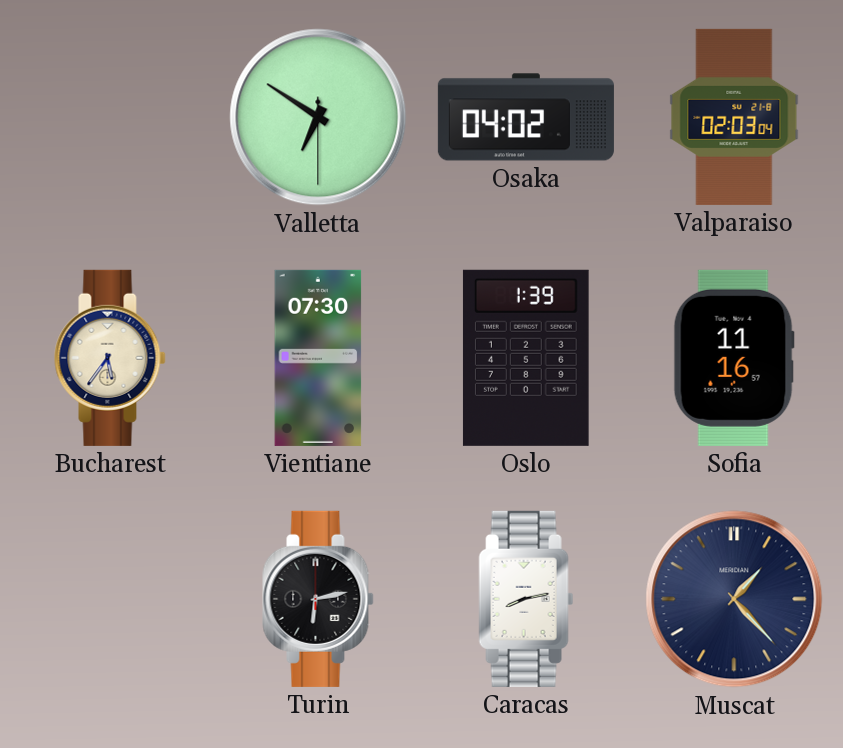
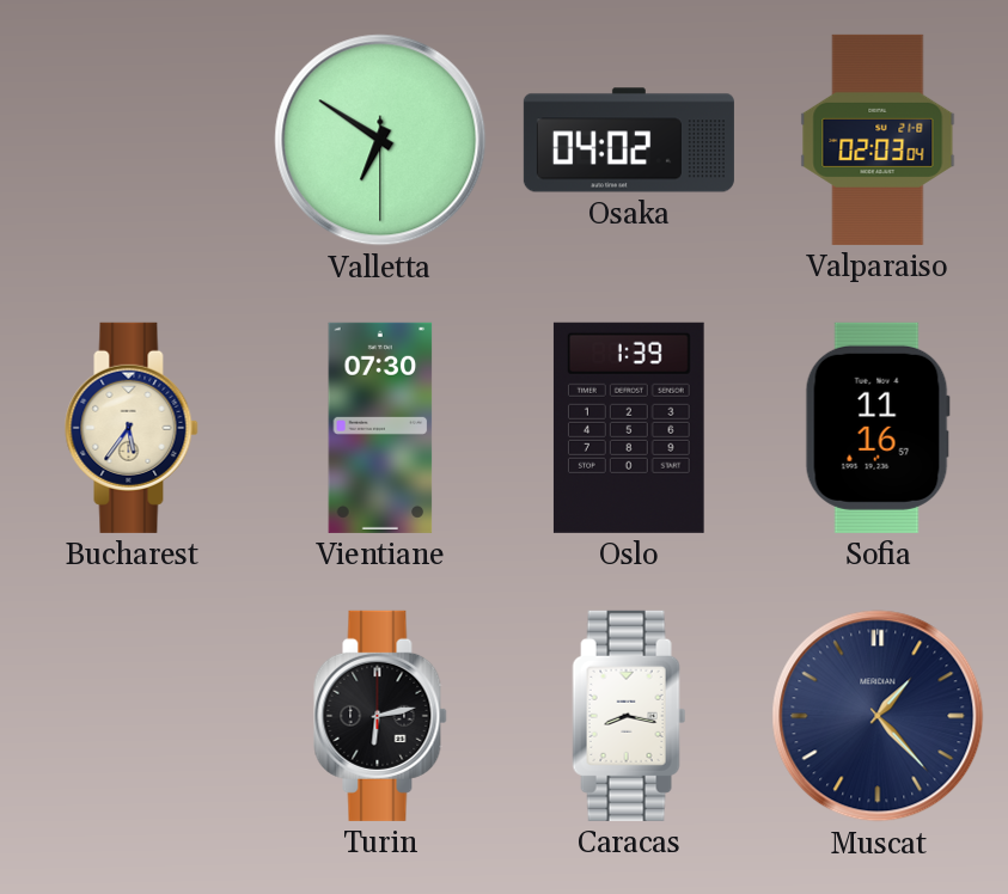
Caracas: 8:13 -> 8:17
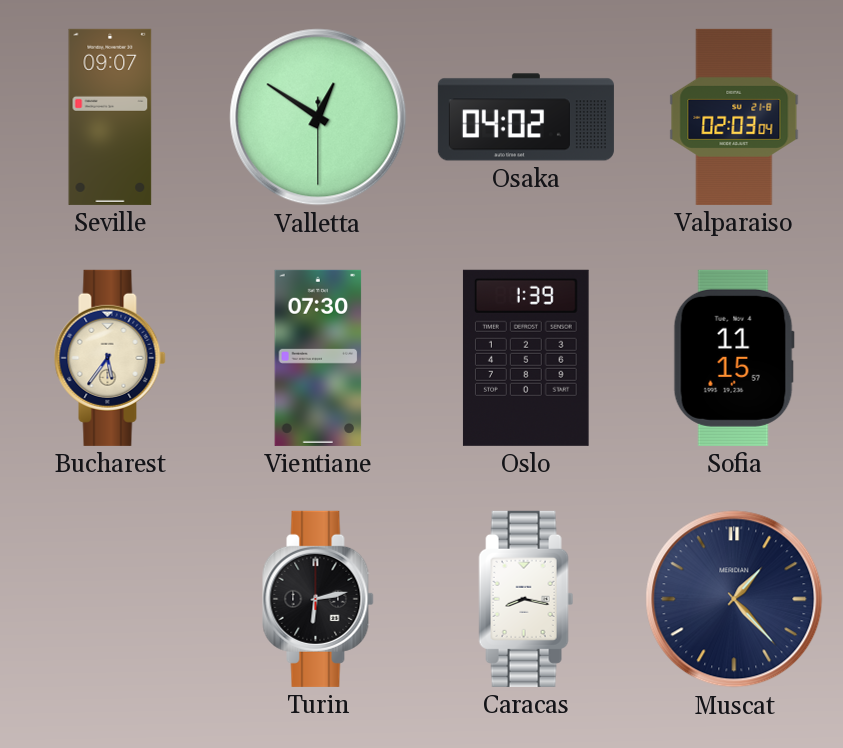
Seville: none -> 09:07
Valletta: 6:50 -> 12:50
Sofia: 11:16 -> 11:15
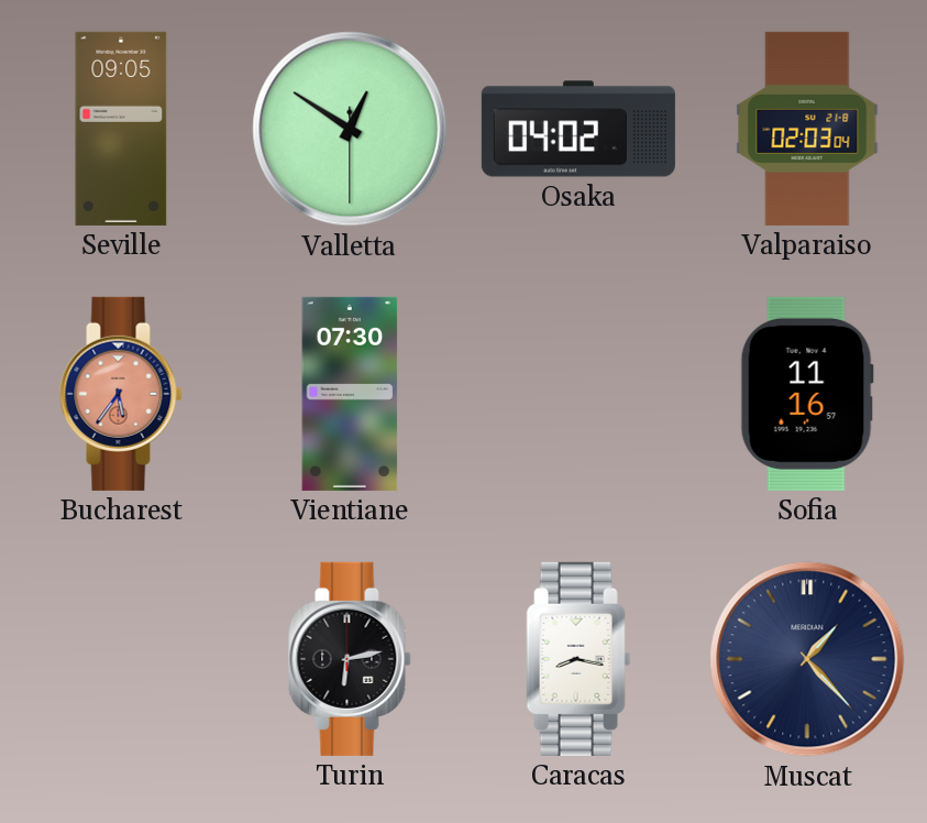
Seville: 09:07 -> 09:05
Bucharest dial: cream -> salmon
Oslo: 1:39 -> none
Sofia: 11:15 -> 11:16
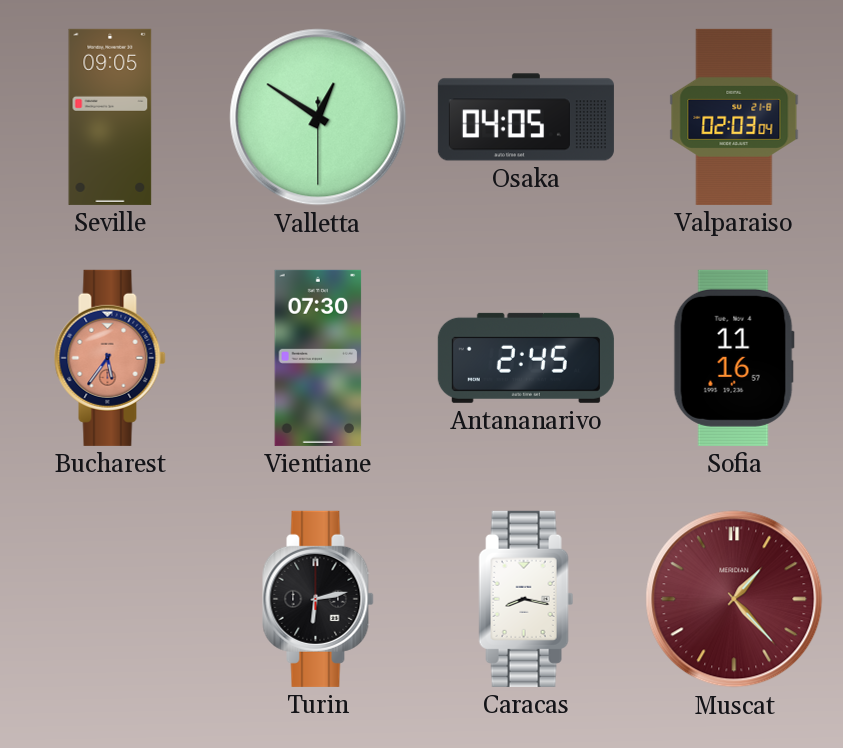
Osaka: 04:02 -> 04:05
Antananarivo: none -> 2:45
Muscat dial: navy -> burgundy
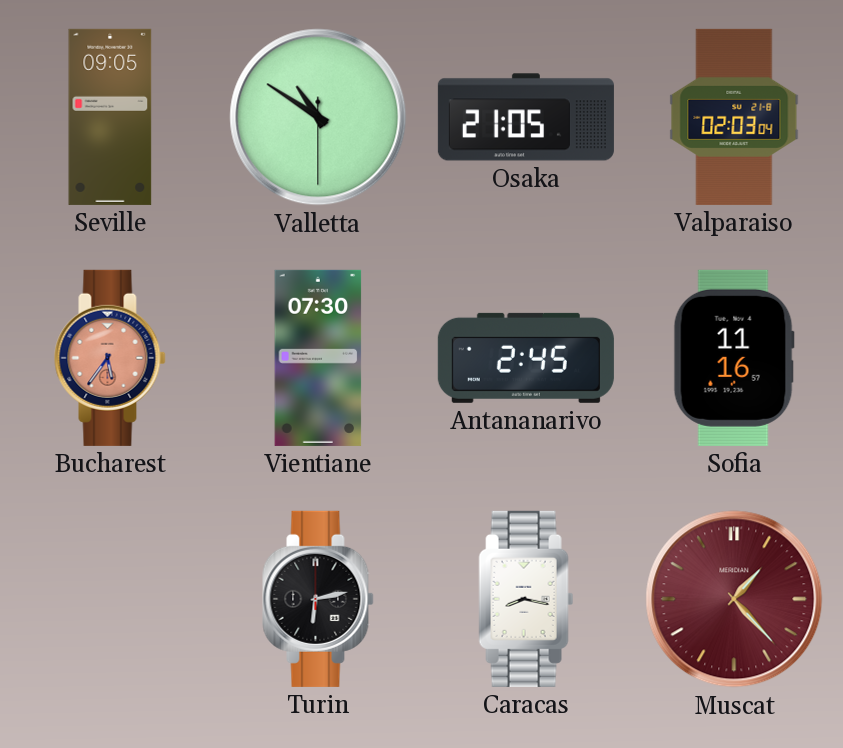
Valletta: 12:50 -> 10:50
Osaka: 04:05 -> 21:05
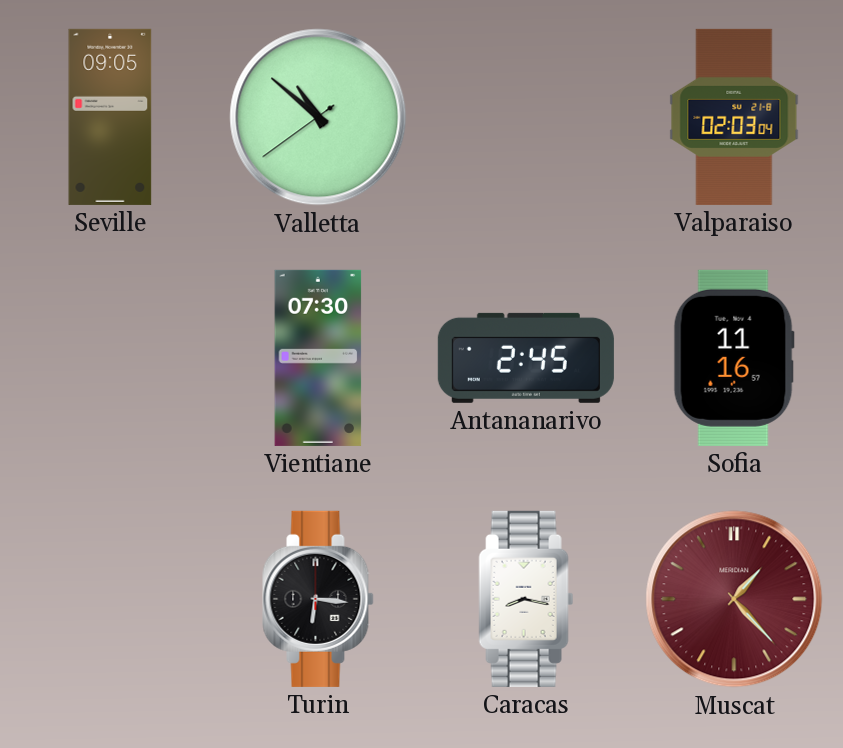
Valletta: 10:50 -> 10:51
Osaka: 21:05 -> none
Bucharest: 5:36 -> none
Turin: 6:13 -> 6:16
